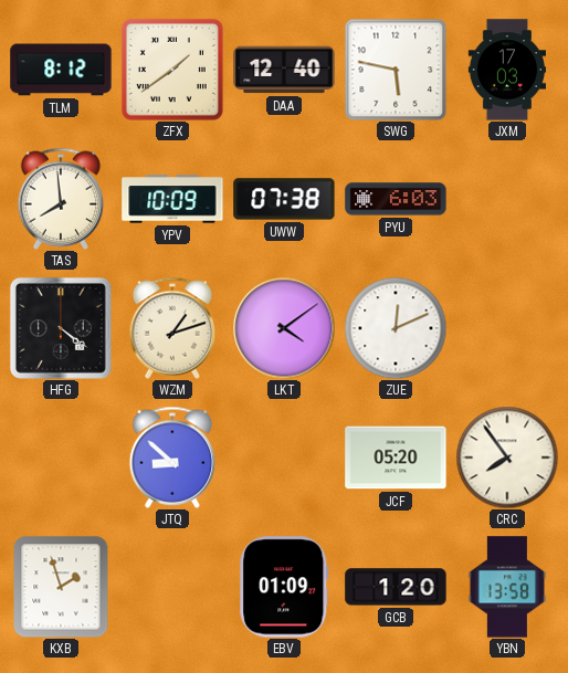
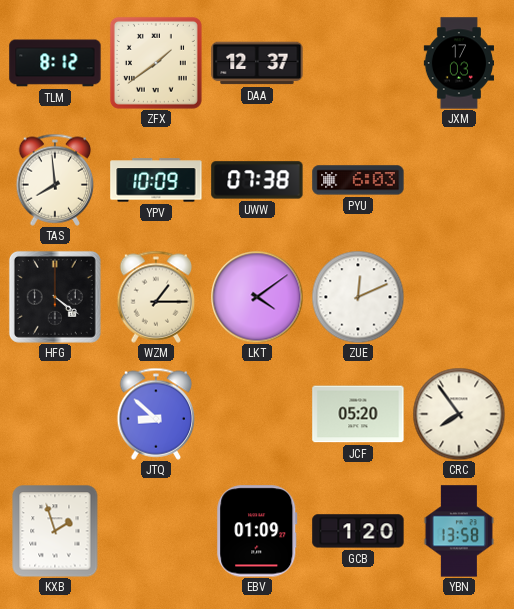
DAA: 12:40 -> 12:37
SWG: 5:47 -> none
WZM: 1:12 -> 1:15
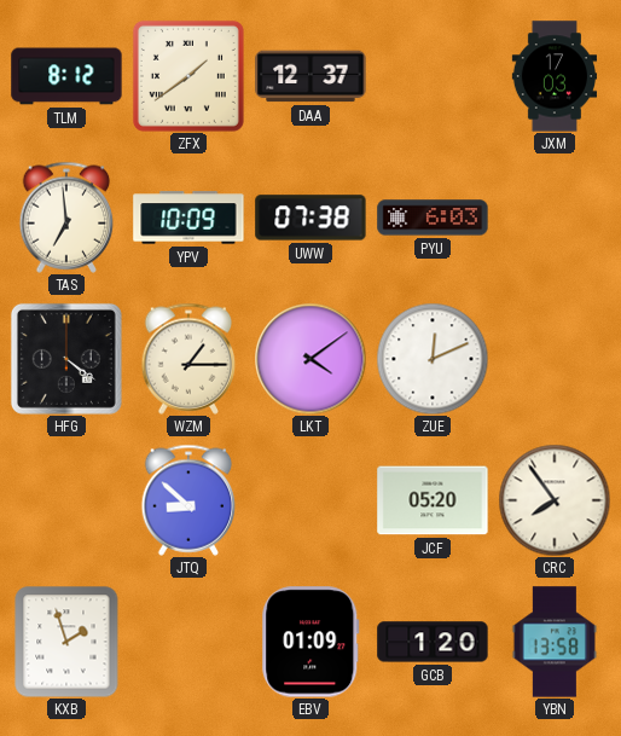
TAS: 7:59 -> 6:59
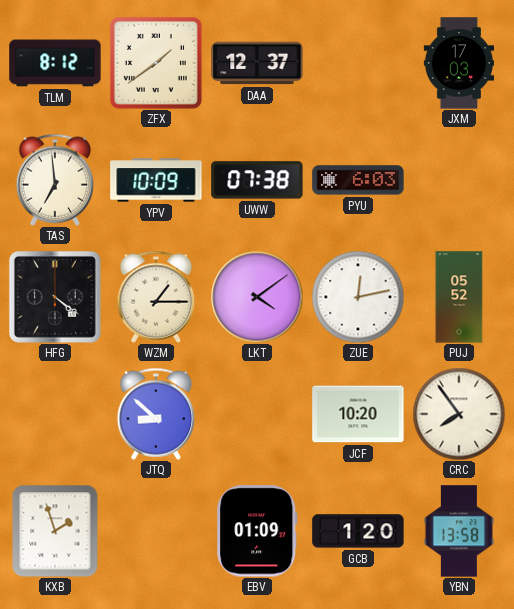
ZUE: 12:11 -> 12:13
PUJ: none -> 05:52
JCF: 05:20 -> 10:20
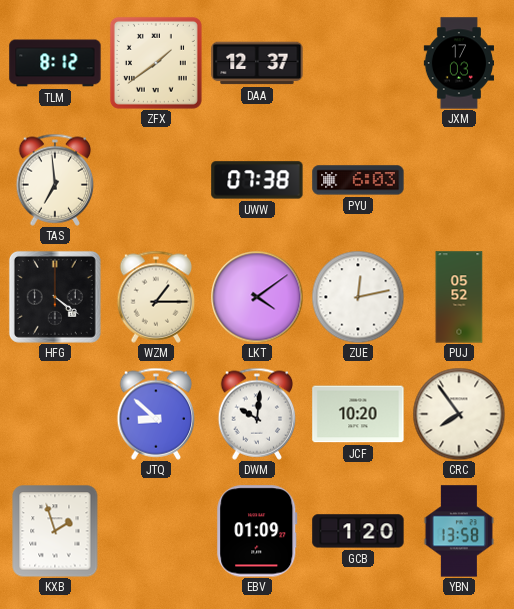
YPV: 10:09 -> none
DWM: none -> 10:01
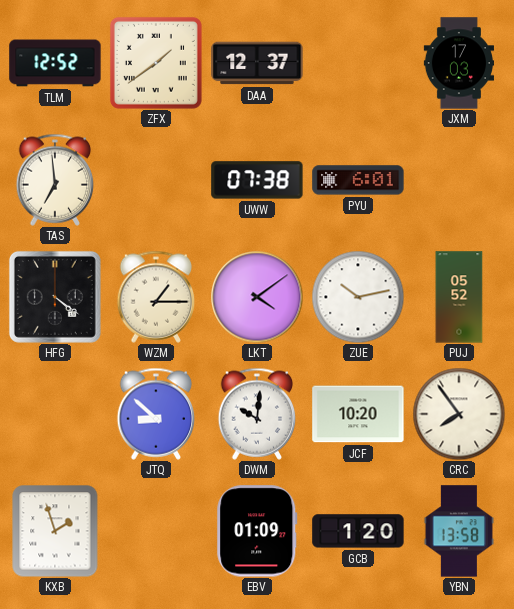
TLM: 8:12 -> 12:52
PYU: 6:03 -> 6:01
ZUE: 12:13 -> 10:13
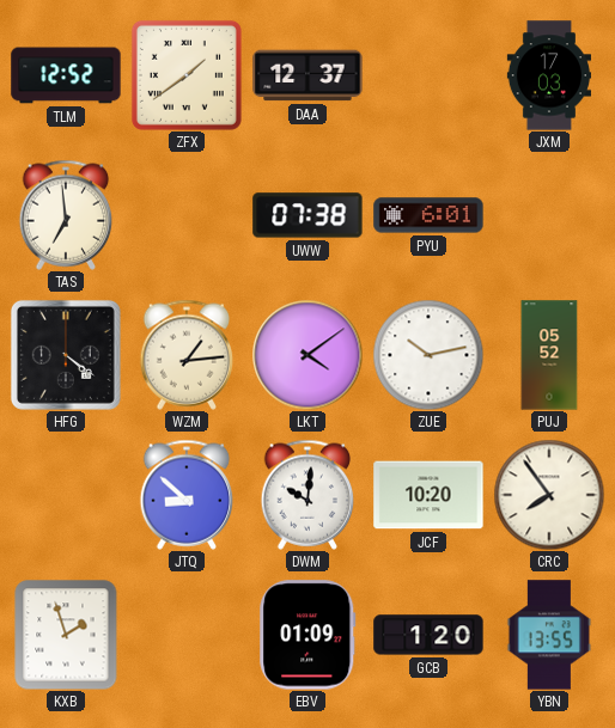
WZM: 1:15 -> 1:14
YBN: 13:58 -> 13:55
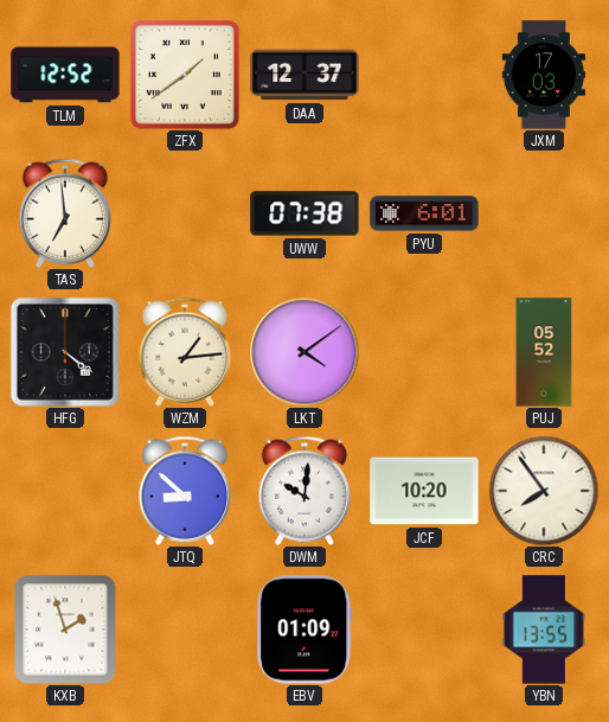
ZUE: 10:13 -> none
GCB: 1:20 -> none
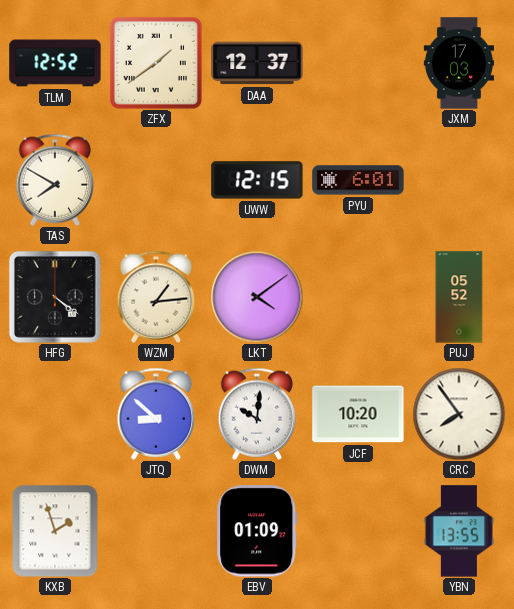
TAS: 6:59 -> 7:50
UWW: 07:38 -> 12:15
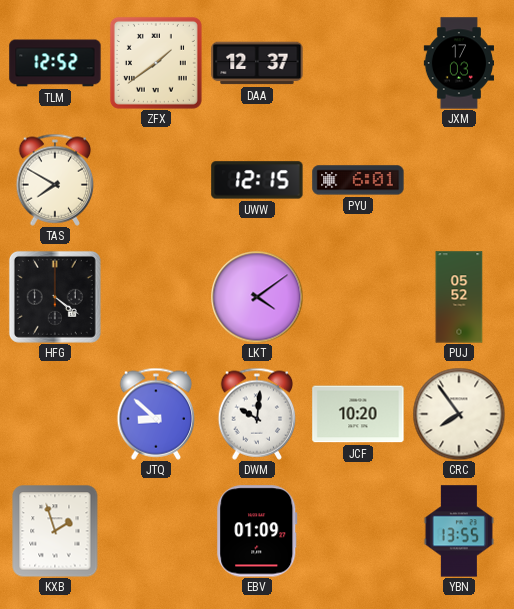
WZM: 1:14 -> none
